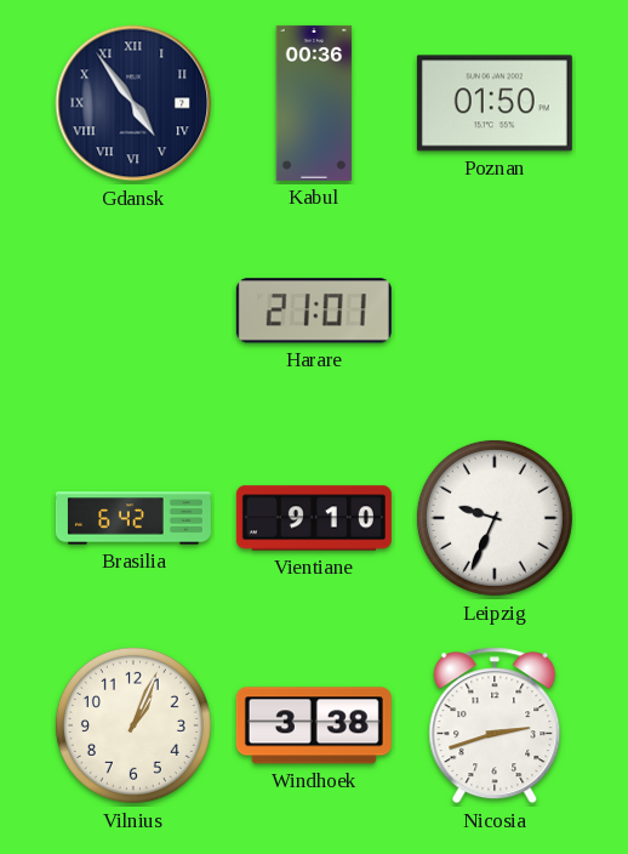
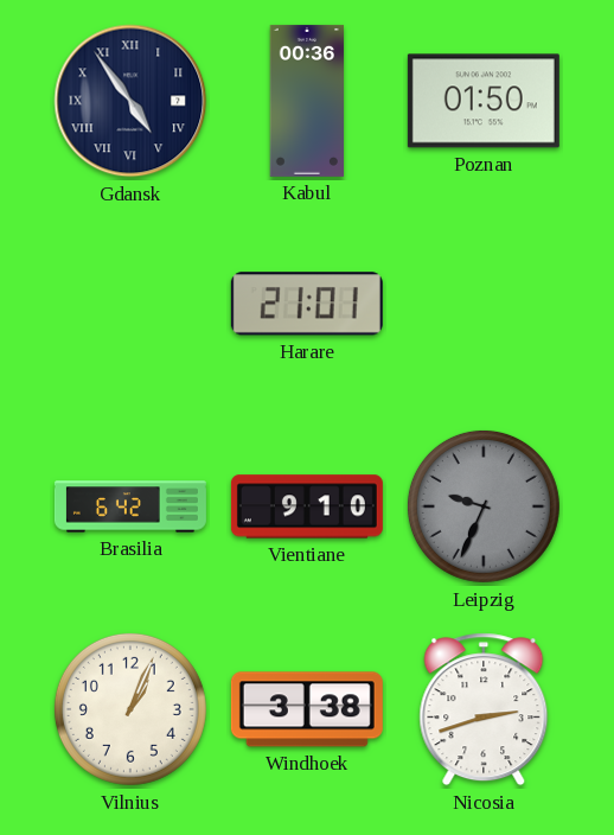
Leipzig dial: white -> grey
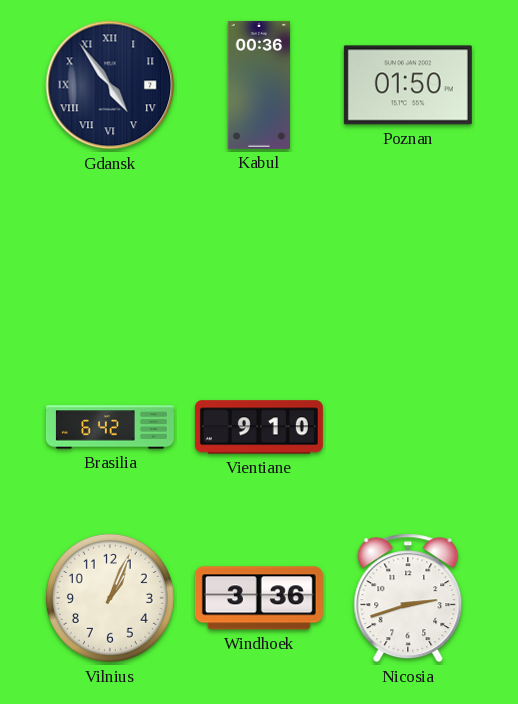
Harare: 21:01 -> none
Leipzig: 9:34 -> none
Windhoek: 3:38 -> 3:36
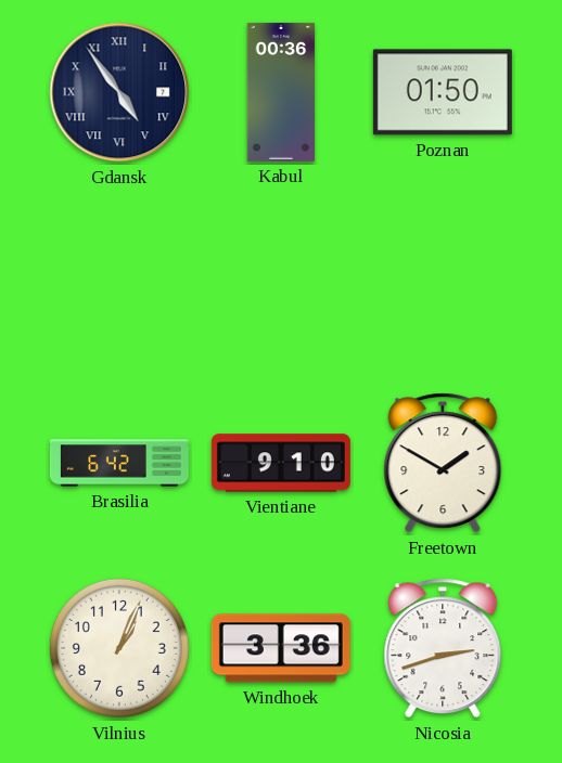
Freetown: none -> 1:50
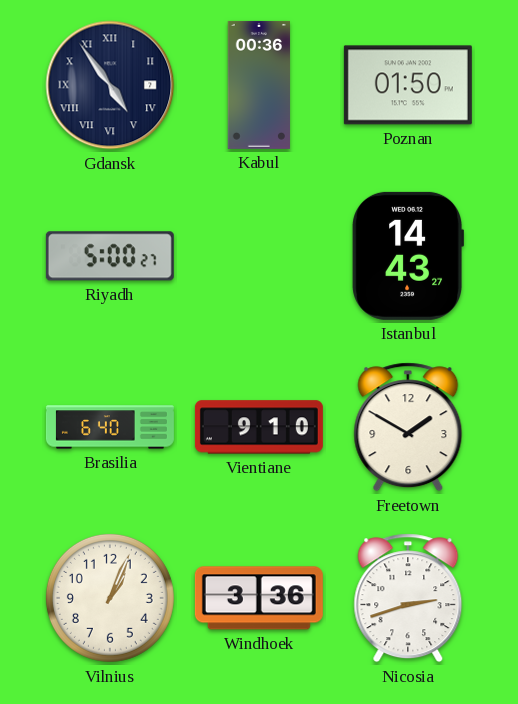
Riyadh: none -> 5:00
Istanbul: none -> 14:43
Brasilia: 6:42 -> 6:40
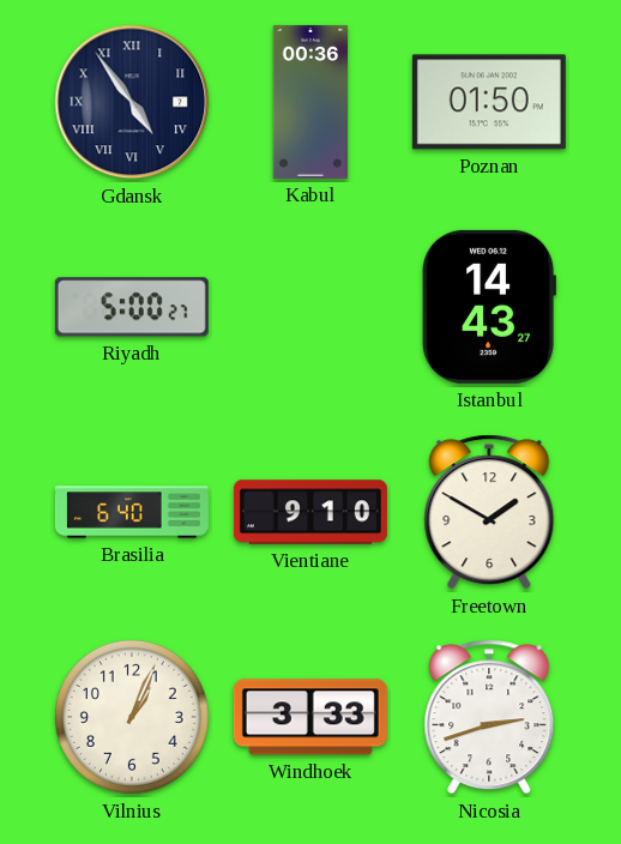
Windhoek: 3:36 -> 3:33
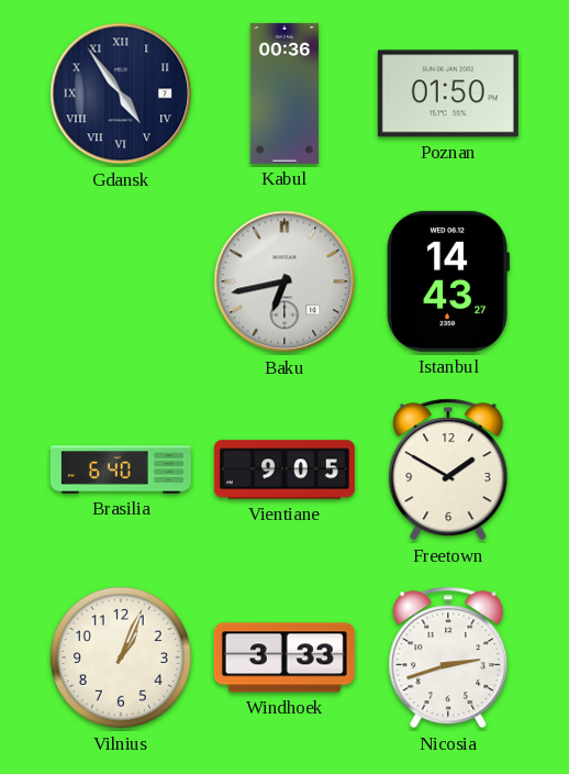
Riyadh: 5:00 -> none
Baku: none -> 6:43
Vientiane: 9:10 -> 9:05
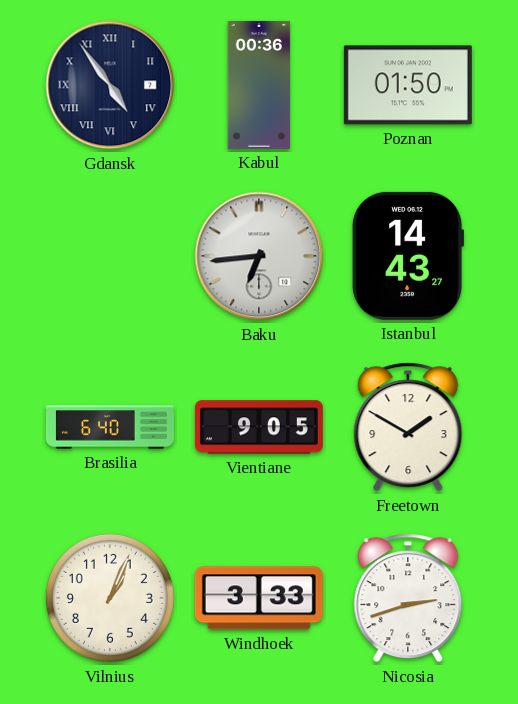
Baku: 6:43 -> 6:44
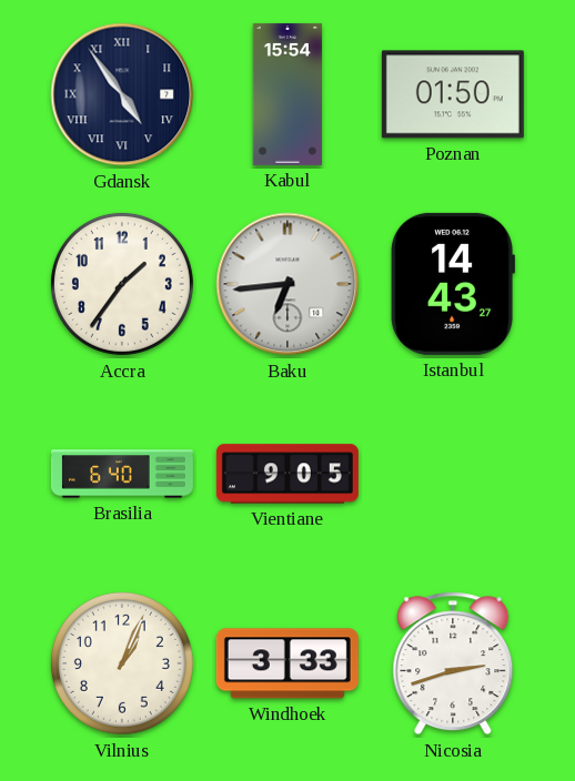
Kabul: 00:36 -> 15:54
Accra: none -> 1:36
Freetown: 1:50 -> none
